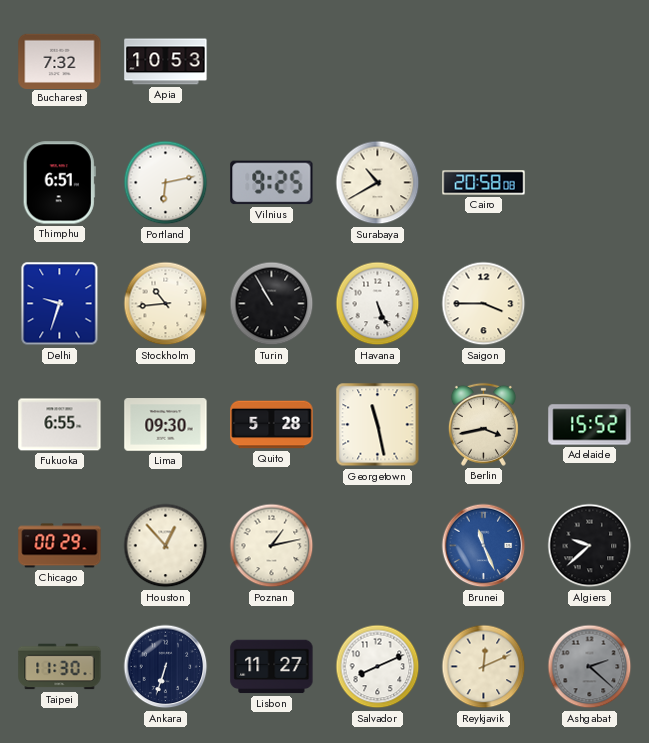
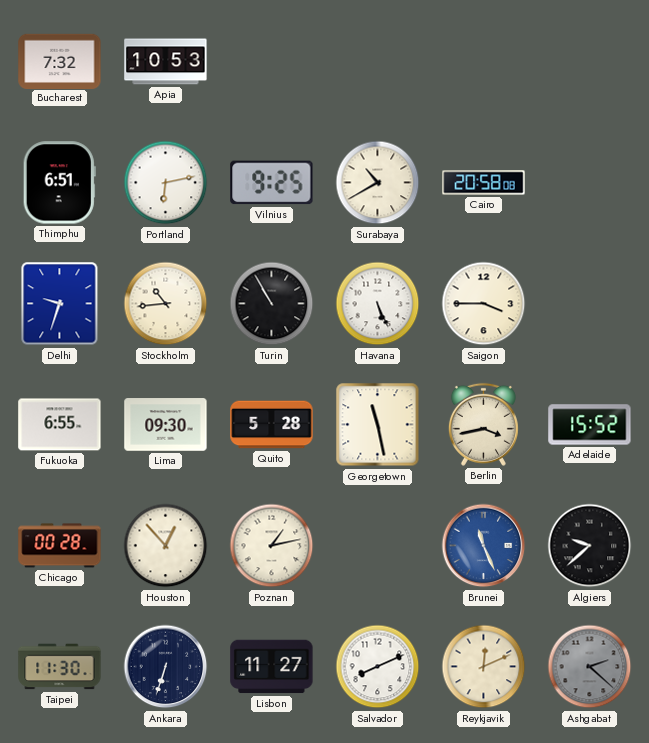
Chicago: 00:29 -> 00:28
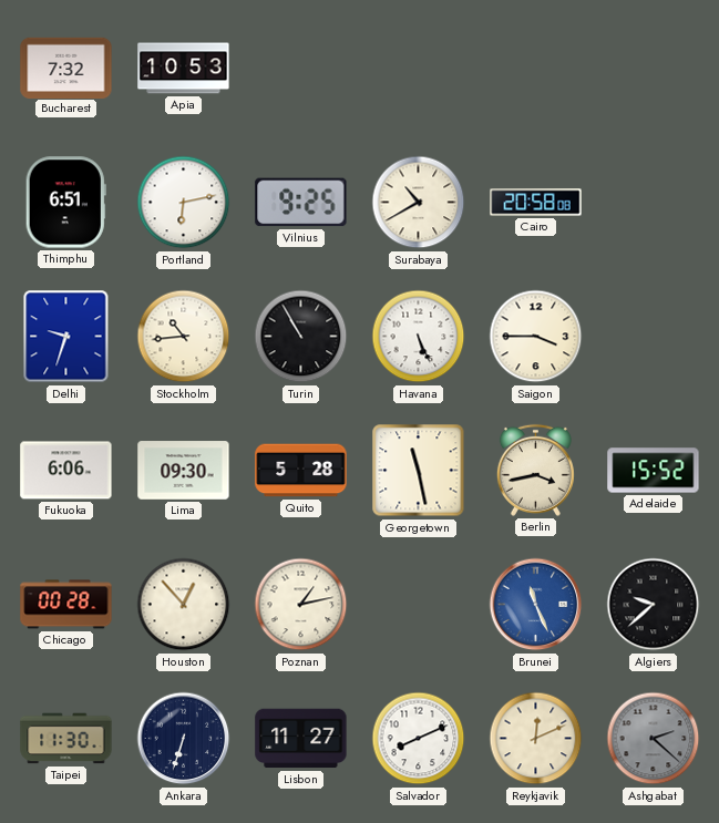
Fukuoka: 6:55 -> 6:06
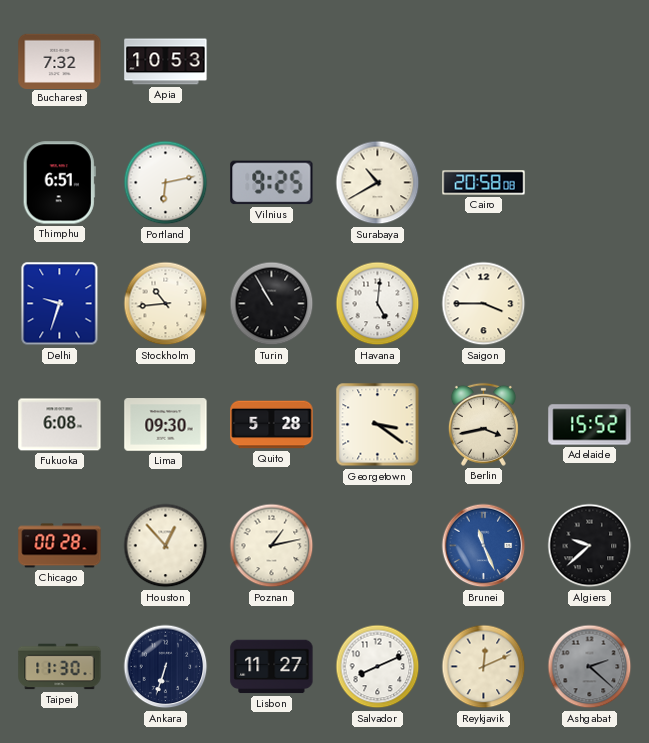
Havana: 5:26 -> 5:01
Fukuoka: 6:06 -> 6:08
Georgetown: 11:28 -> 3:21
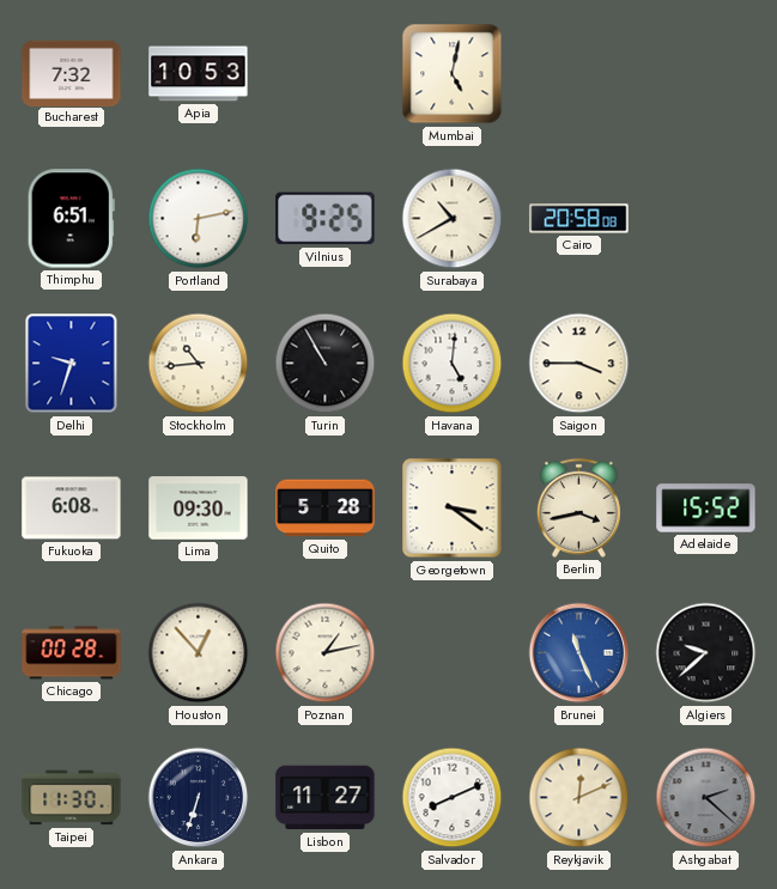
Mumbai: none -> 5:02
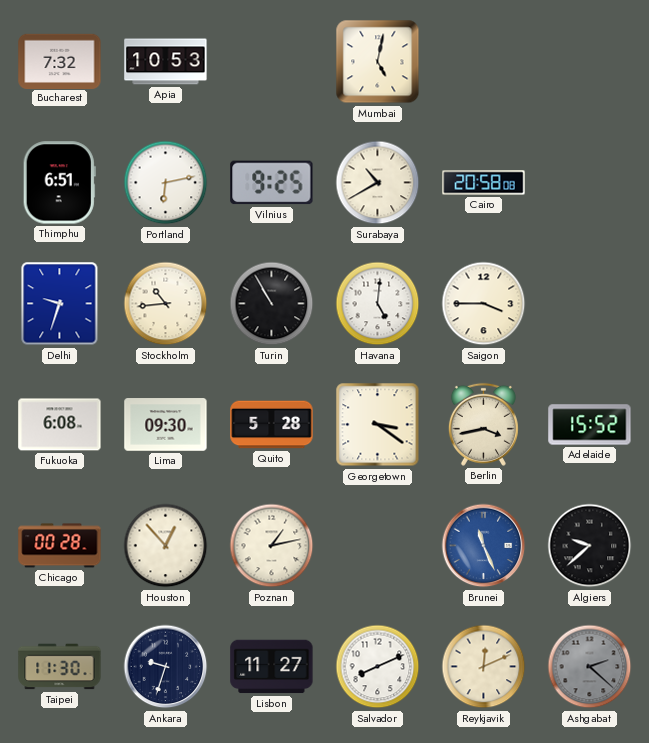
Ankara: 6:33 -> 9:33
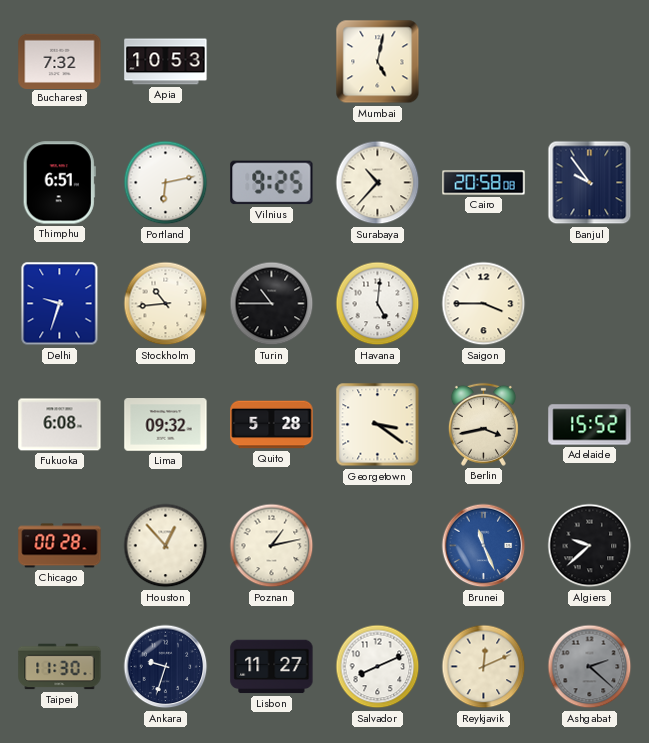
Surabaya: 10:40 -> 10:37
Banjul: none -> 9:54
Turin: 10:55 -> 10:45
Lima: 09:30 -> 09:32
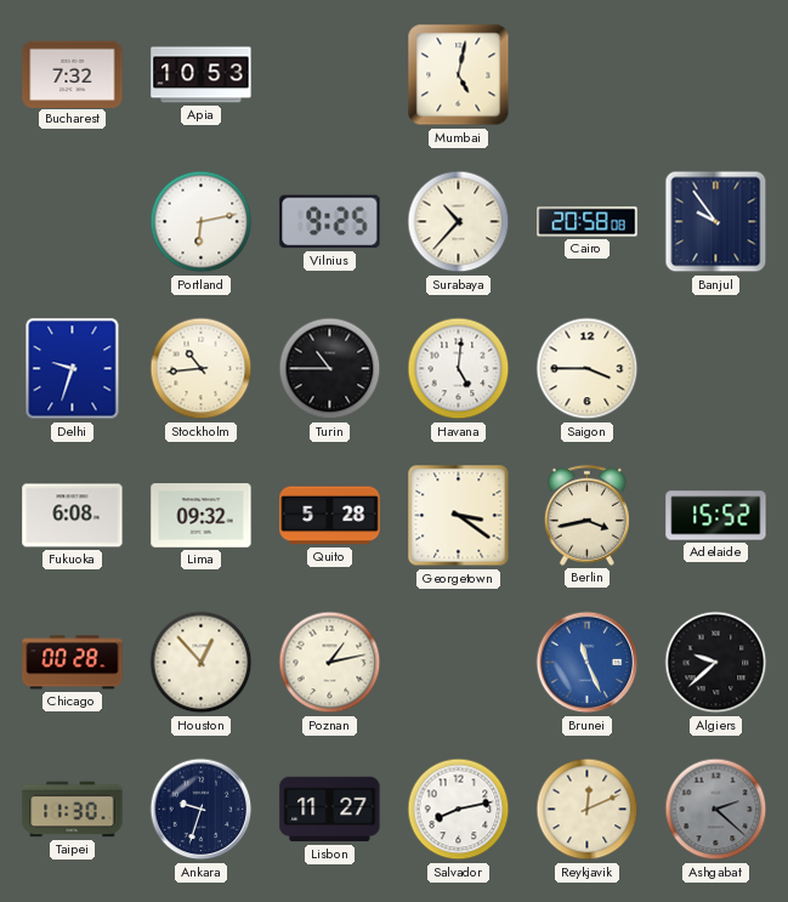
Thimphu: 6:51 -> none
Salvador: 8:11 -> 8:13
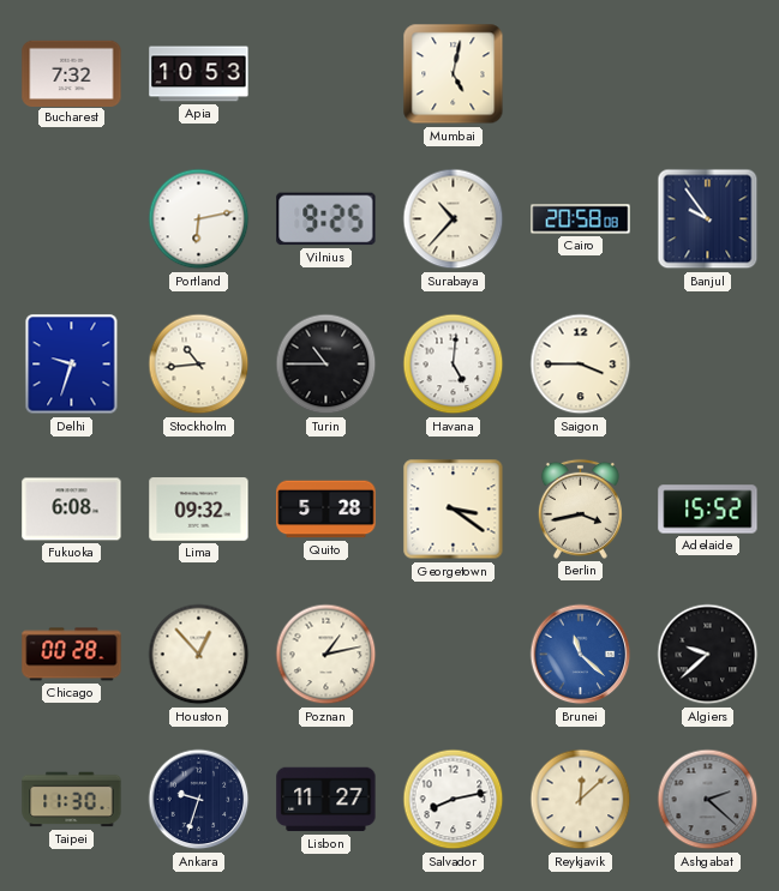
Brunei: 11:26 -> 11:22
Reykjavik: 12:11 -> 12:08
